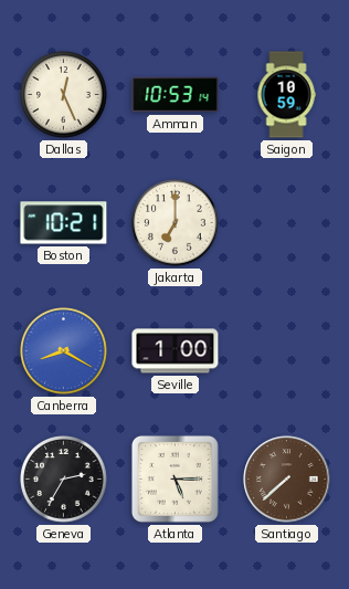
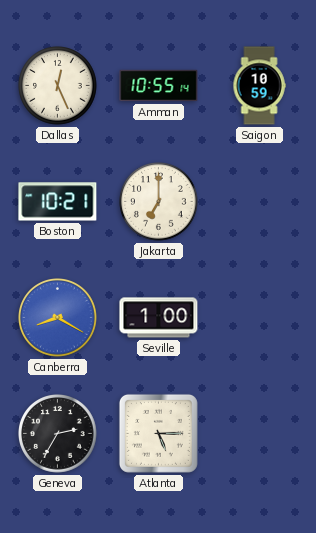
Amman: 10:53 -> 10:55
Santiago: 7:38 -> none
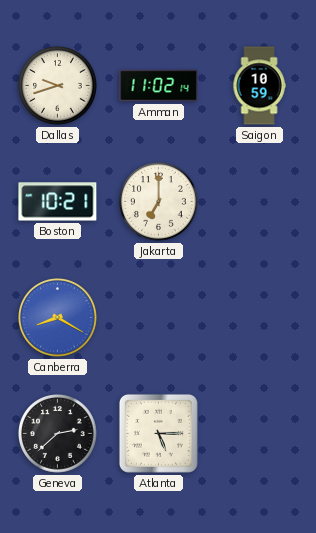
Dallas: 12:26 -> 9:42
Amman: 10:55 -> 11:02
Seville: 1:00 -> none
Geneva: 2:35 -> 2:38
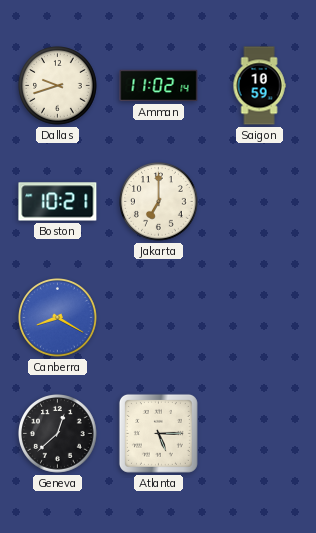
Geneva: 2:38 -> 12:38
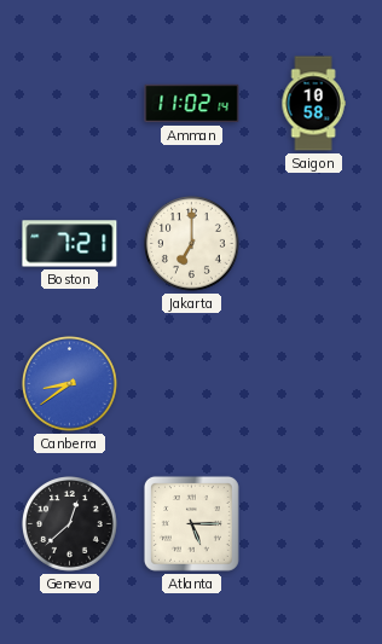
Dallas: 9:42 -> none
Saigon: 10:59 -> 10:58
Boston: 10:21 -> 7:21
Canberra: 8:20 -> 8:39
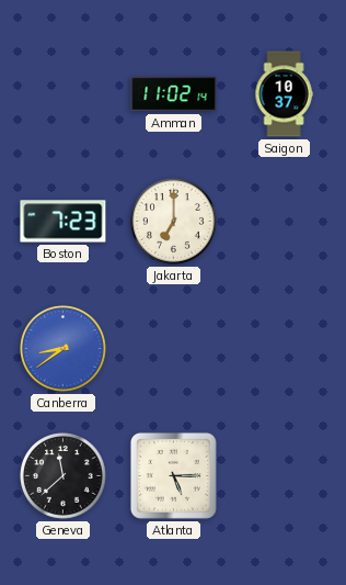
Saigon: 10:58 -> 10:37
Boston: 7:21 -> 7:23
Geneva: 12:38 -> 11:38
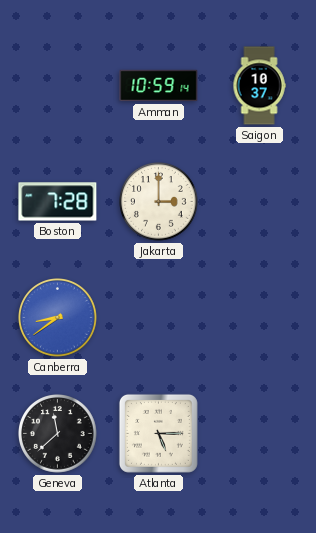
Amman: 11:02 -> 10:59
Boston: 7:23 -> 7:28
Jakarta: 7:00 -> 3:00
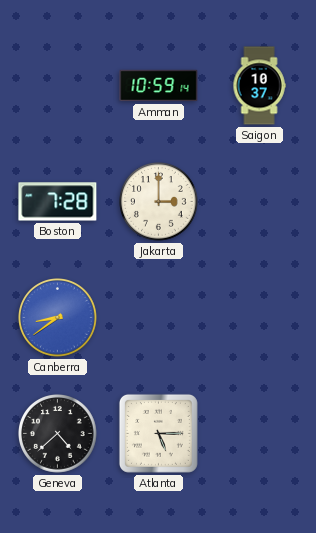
Geneva: 11:38 -> 4:38
